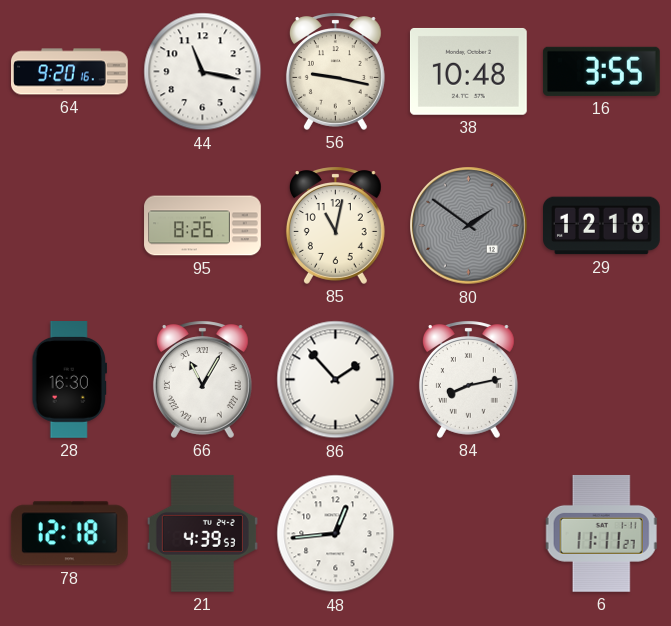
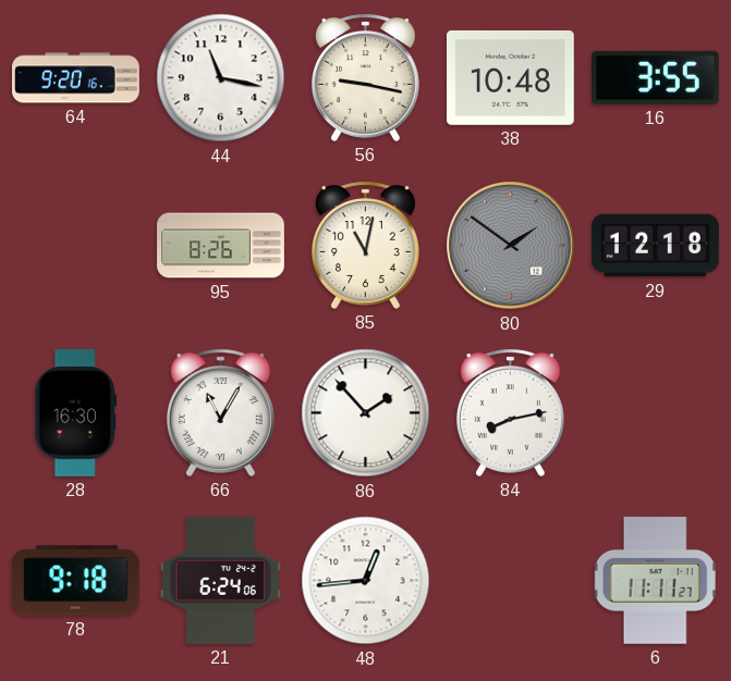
78: 12:18 -> 9:18
21: 4:39 -> 6:24
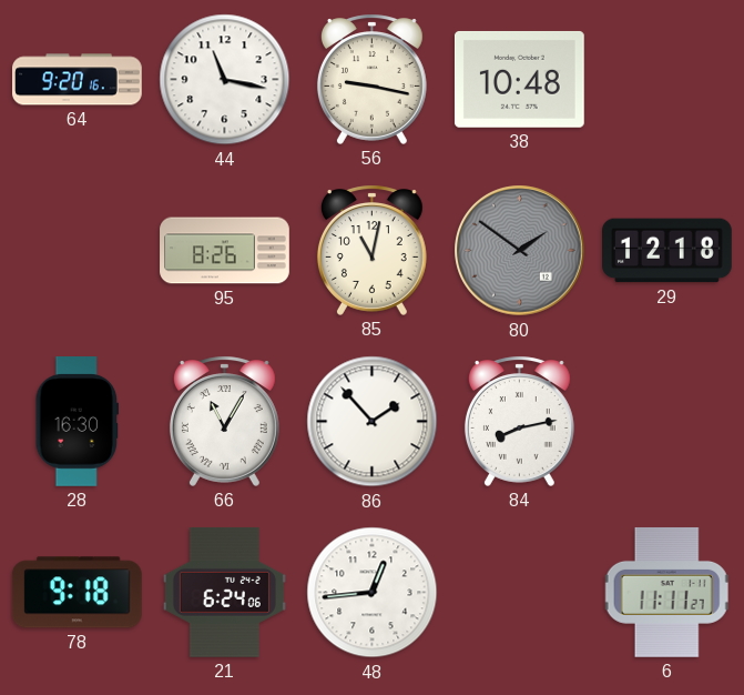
16: 3:55 -> none
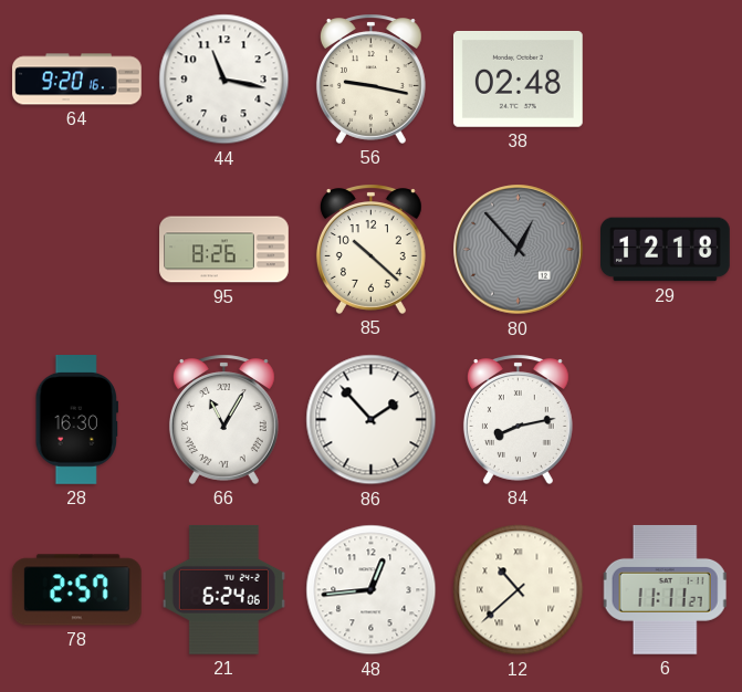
38: 10:48 -> 02:48
85: 11:02 -> 10:22
80: 1:51 -> 12:53
78: 9:18 -> 2:57
12: none -> 10:38
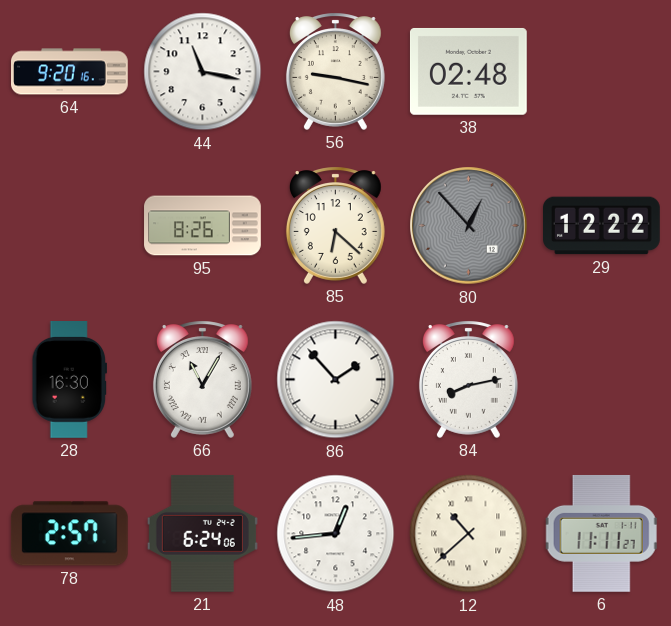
85: 10:22 -> 6:22
29: 12:18 -> 12:22
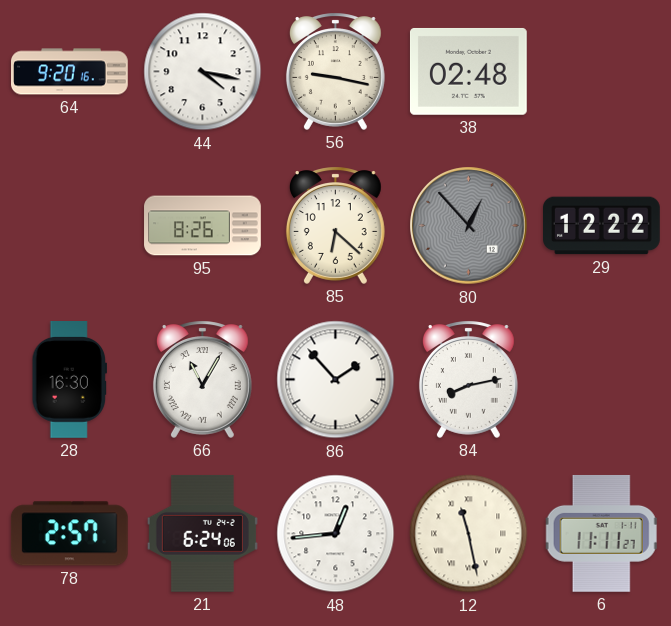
44: 11:17 -> 4:17
12: 10:38 -> 11:28
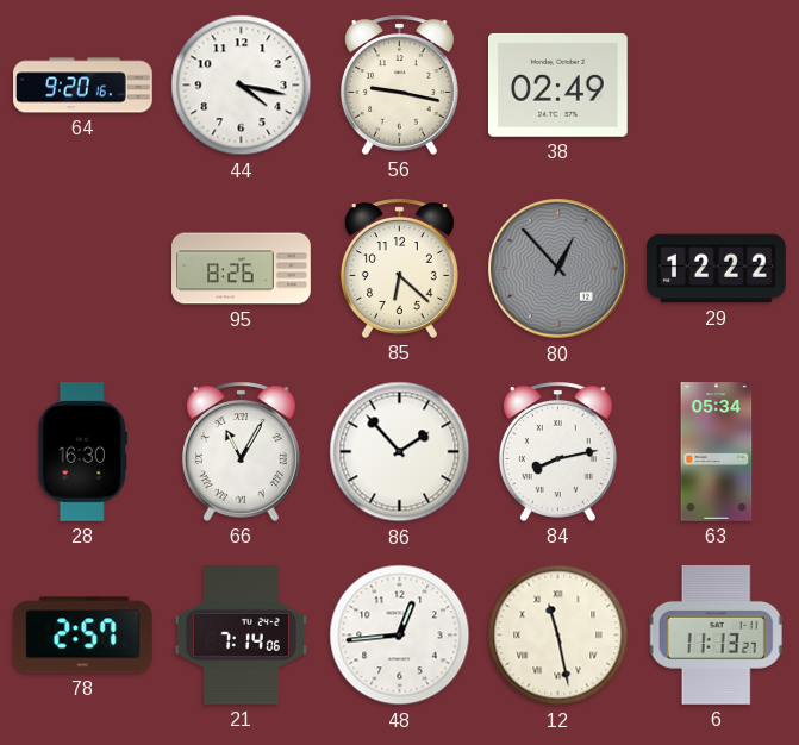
38: 02:48 -> 02:49
63: none -> 05:34
21: 6:24 -> 7:14
6: 11:11 -> 11:13
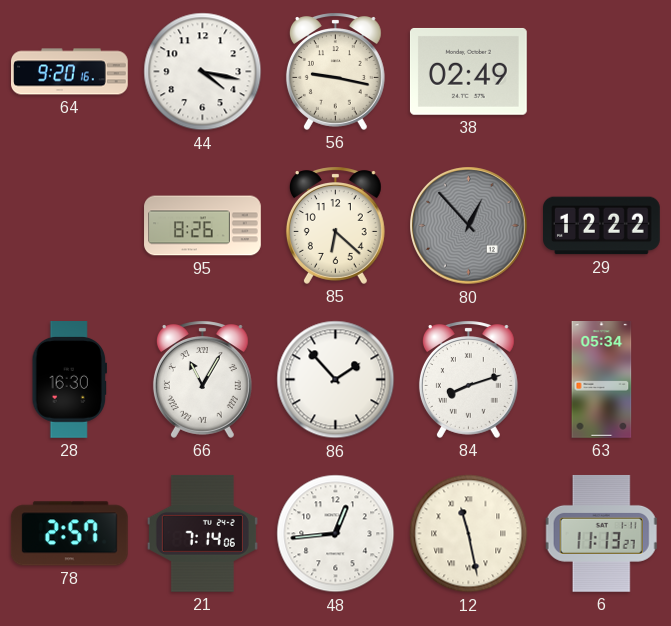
84: 8:13 -> 8:12
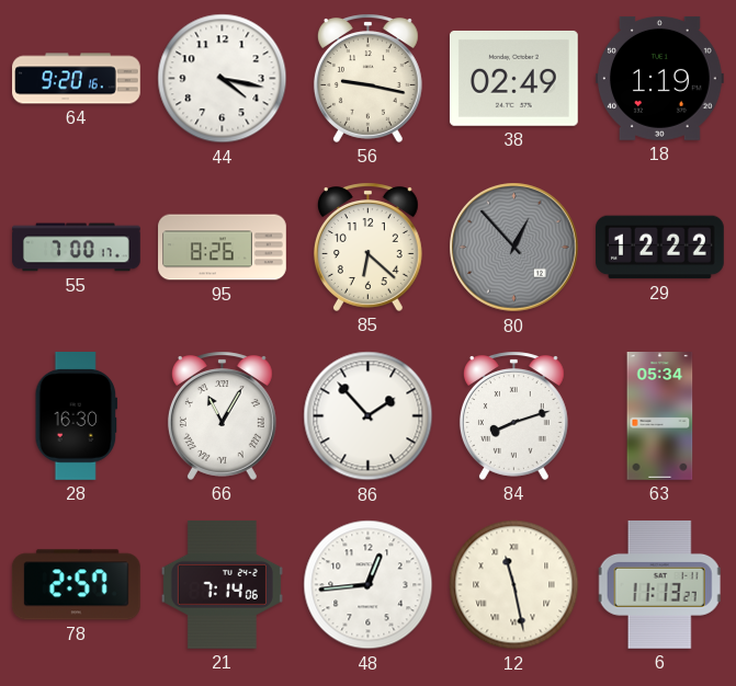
18: none -> 1:19
55: none -> 7:00
